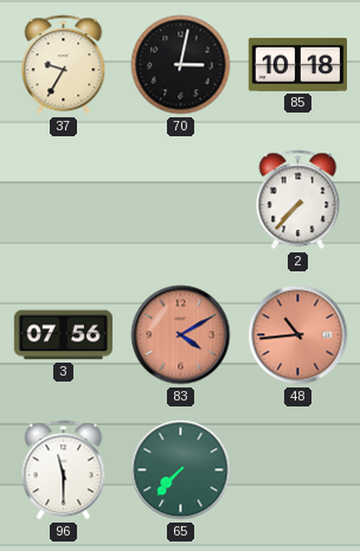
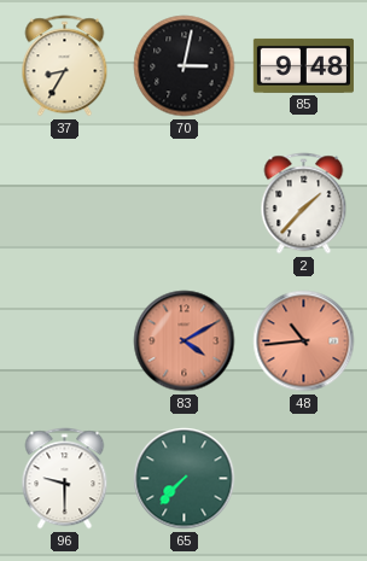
37: 9:35 -> 8:35
85: 10:18 -> 9:48
2: 7:37 -> 1:37
3: 07:56 -> none
96: 11:30 -> 9:30
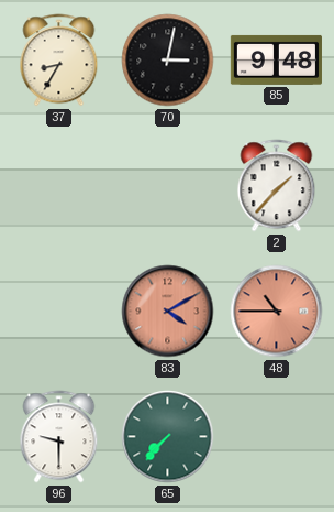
48: 10:44 -> 10:45
